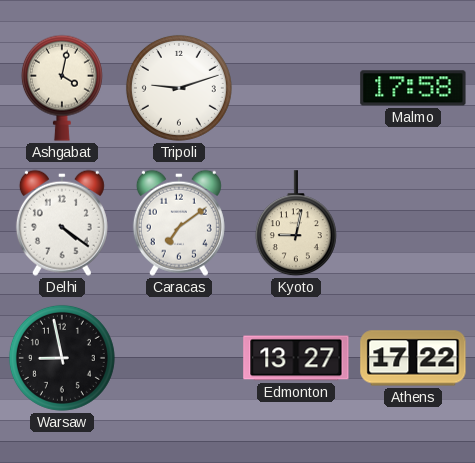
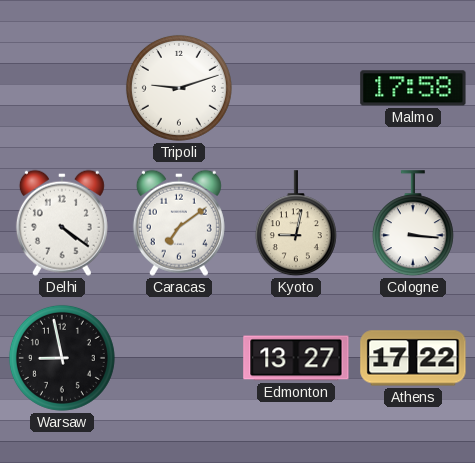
Ashgabat: 4:02 -> none
Cologne: none -> 3:16
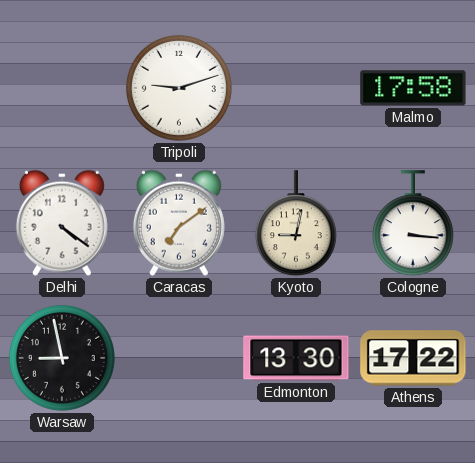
Edmonton: 13:27 -> 13:30
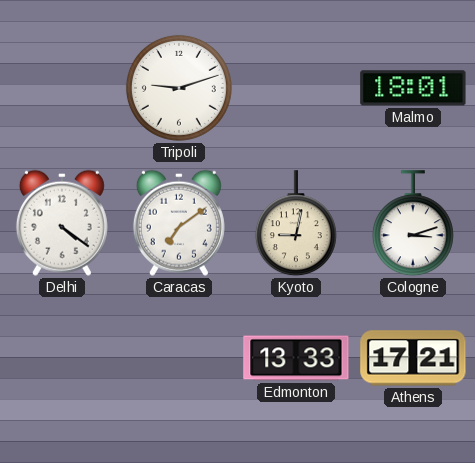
Malmo: 17:58 -> 18:01
Cologne: 3:16 -> 3:12
Warsaw: 8:58 -> none
Edmonton: 13:30 -> 13:33
Athens: 17:22 -> 17:21
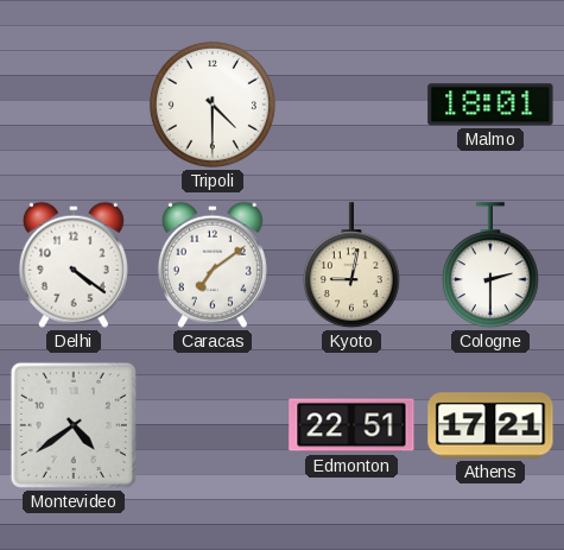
Tripoli: 9:12 -> 4:30
Cologne: 3:12 -> 2:30
Montevideo: none -> 4:39
Edmonton: 13:33 -> 22:51
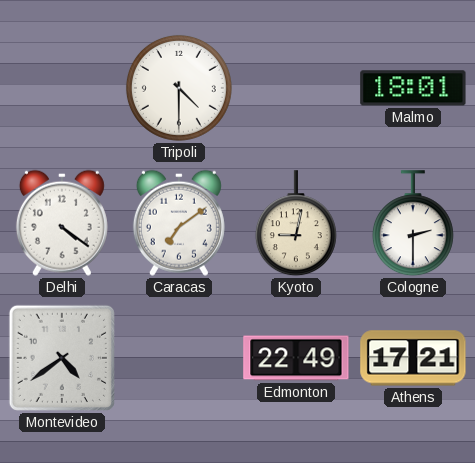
Edmonton: 22:51 -> 22:49
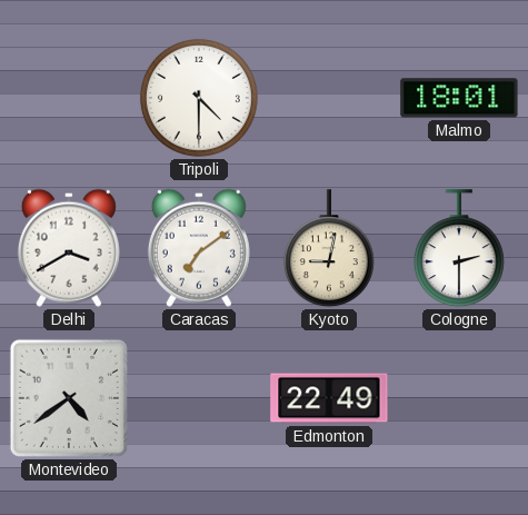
Delhi: 4:21 -> 3:40
Athens: 17:21 -> none
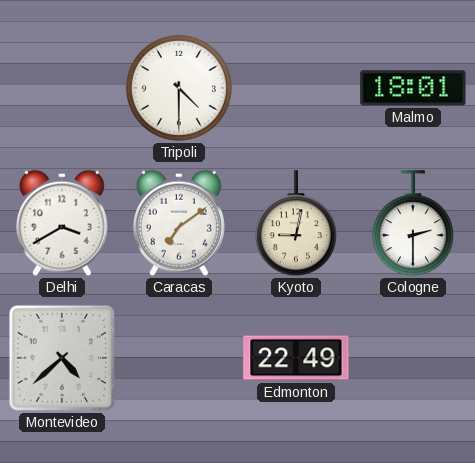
Montevideo: 4:39 -> 4:38
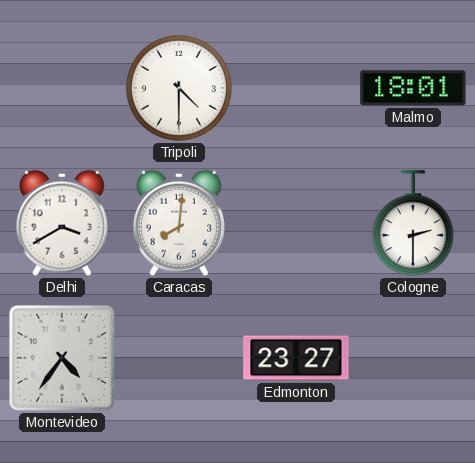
Caracas: 7:09 -> 8:01
Kyoto: 9:02 -> none
Montevideo: 4:38 -> 4:36
Edmonton: 22:49 -> 23:27
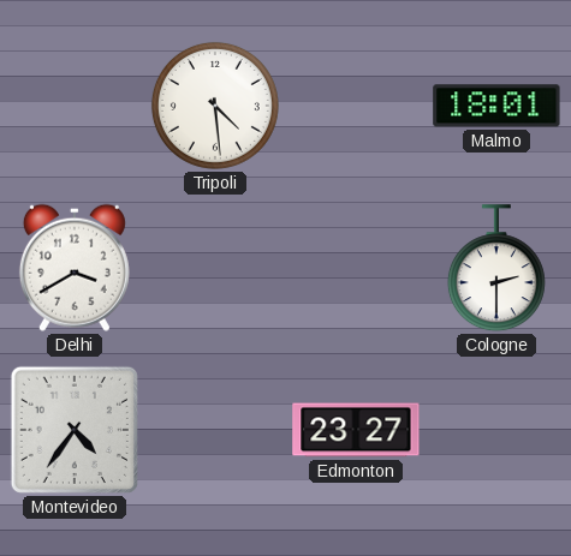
Tripoli: 4:30 -> 4:29
Caracas: 8:01 -> none
